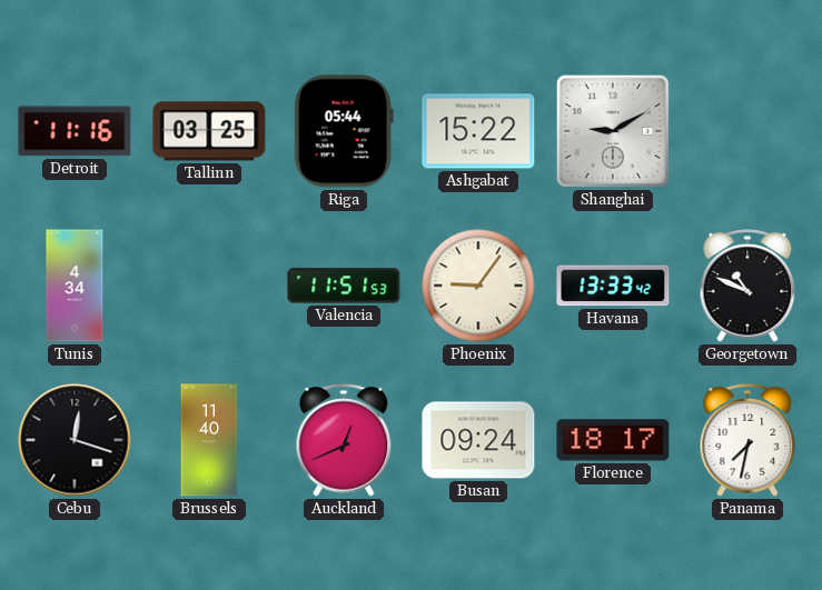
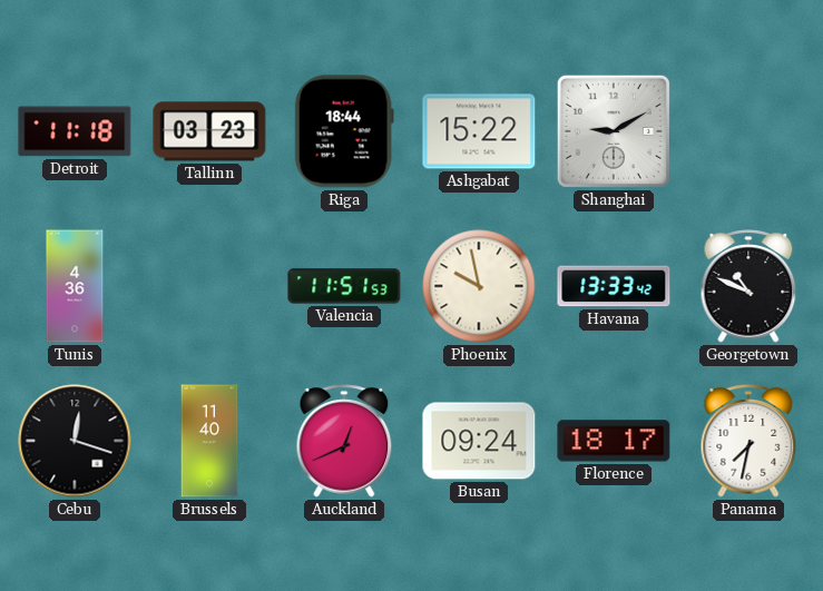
Detroit: 11:16 -> 11:18
Tallinn: 03:25 -> 03:23
Riga: 05:44 -> 18:44
Tunis: 4:34 -> 4:36
Phoenix: 9:06 -> 9:58
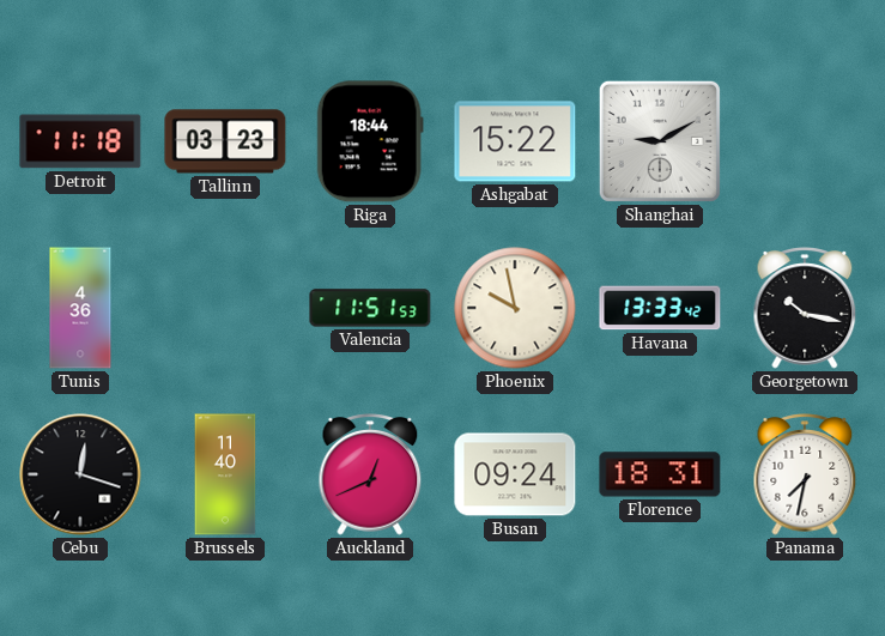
Georgetown: 10:49 -> 10:17
Florence: 18:17 -> 18:31
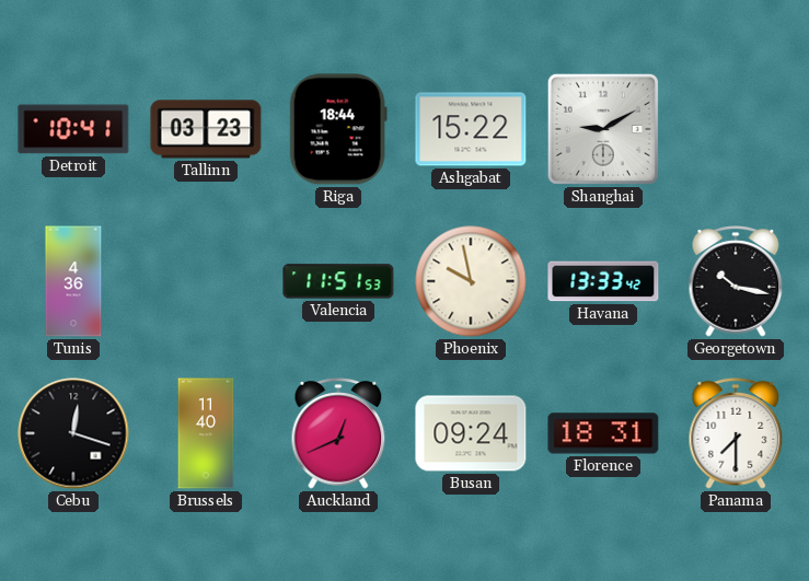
Detroit: 11:18 -> 10:41
Panama: 7:32 -> 7:30
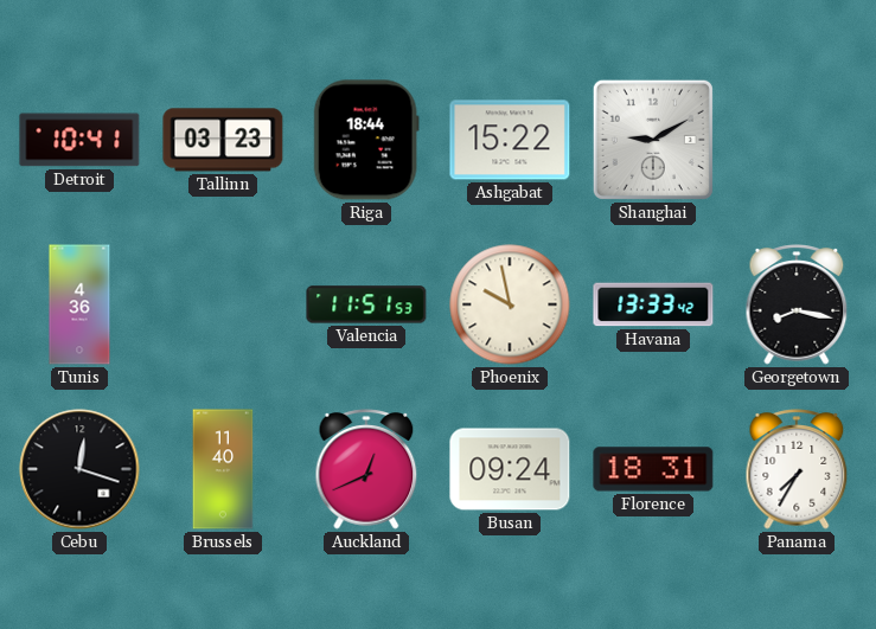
Georgetown: 10:17 -> 8:17
Panama: 7:30 -> 7:35
